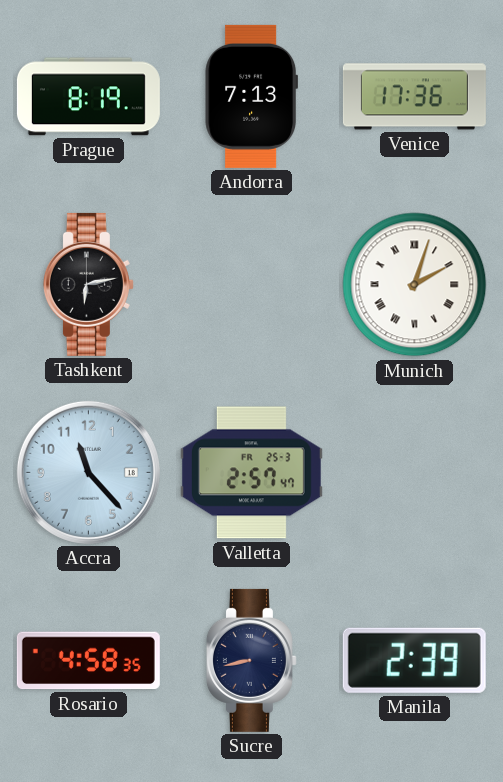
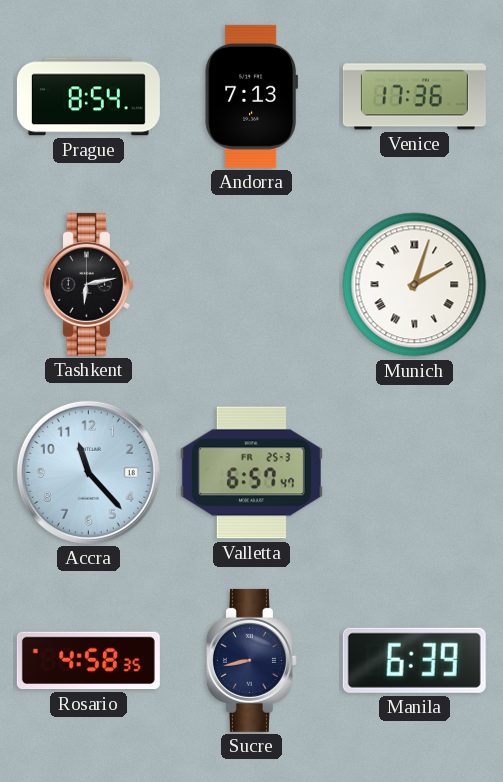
Prague: 8:19 -> 8:54
Valletta: 2:57 -> 6:57
Manila: 2:39 -> 6:39
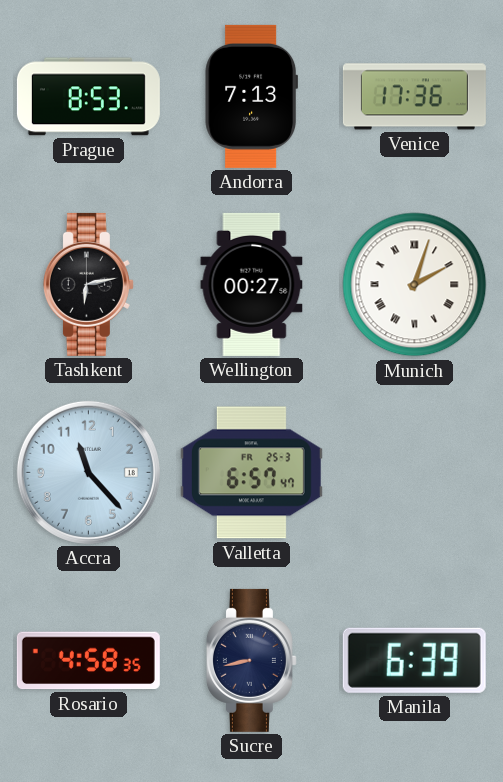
Prague: 8:54 -> 8:53
Wellington: none -> 00:27
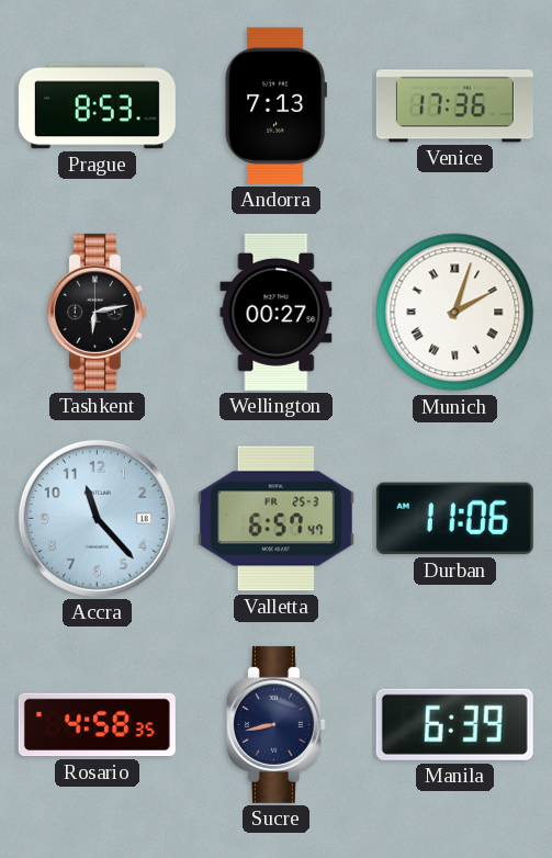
Durban: none -> 11:06
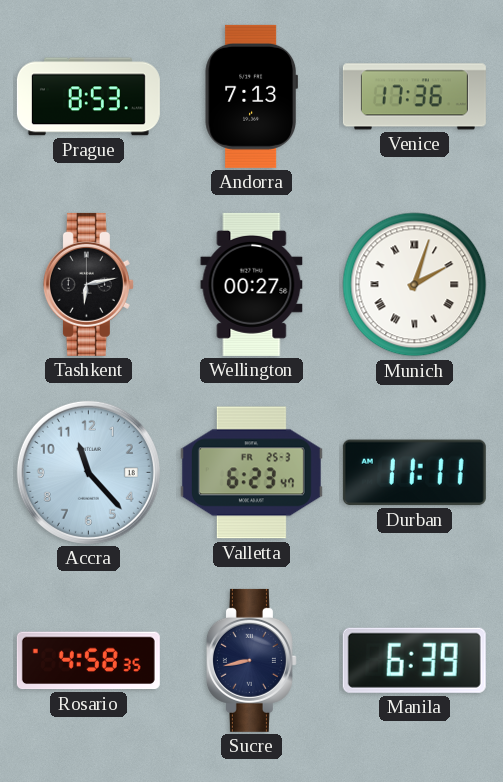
Valletta: 6:57 -> 6:23
Durban: 11:06 -> 11:11
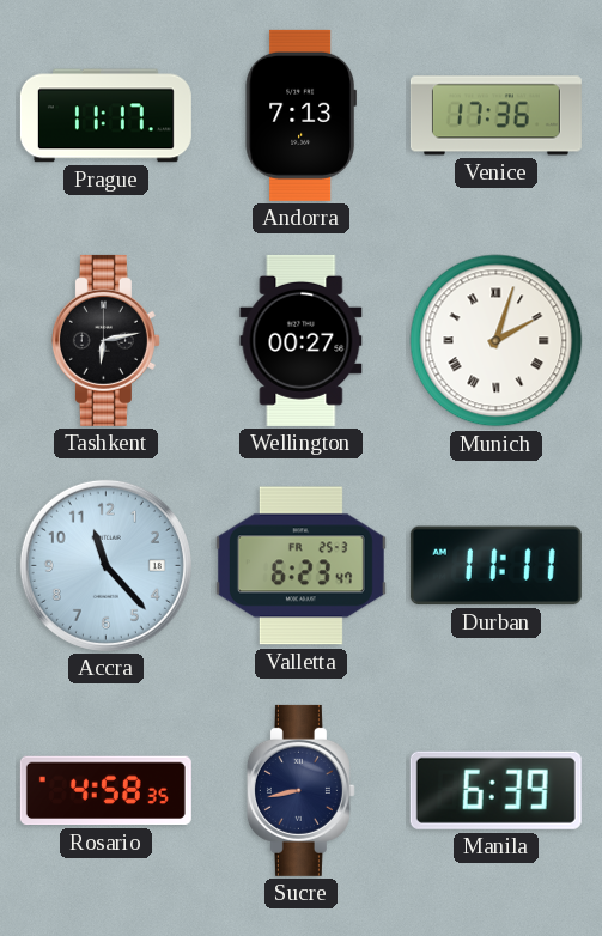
Prague: 8:53 -> 11:17
